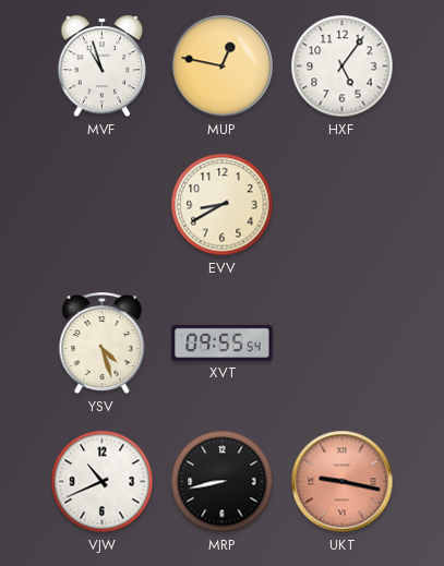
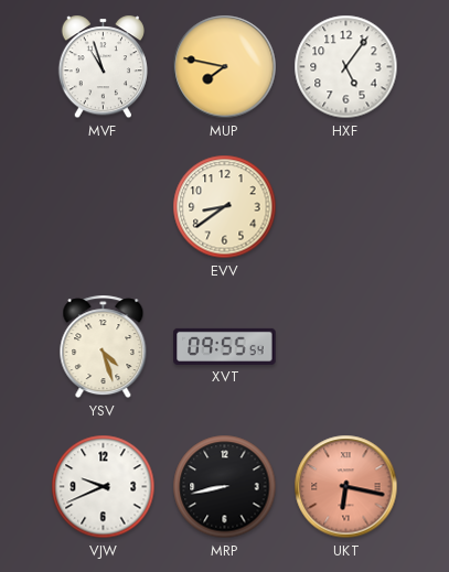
MUP: 12:47 -> 7:47
EVV: 8:40 -> 8:39
VJW: 10:41 -> 9:41
UKT: 9:17 -> 6:17
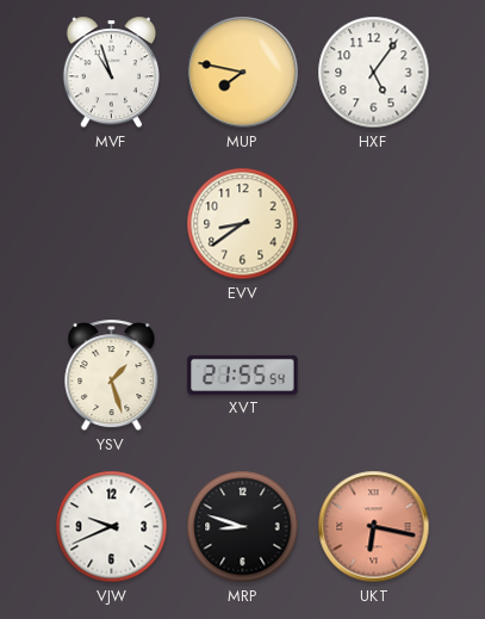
YSV: 4:27 -> 1:27
XVT: 09:55 -> 21:55
MRP: 8:43 -> 8:48
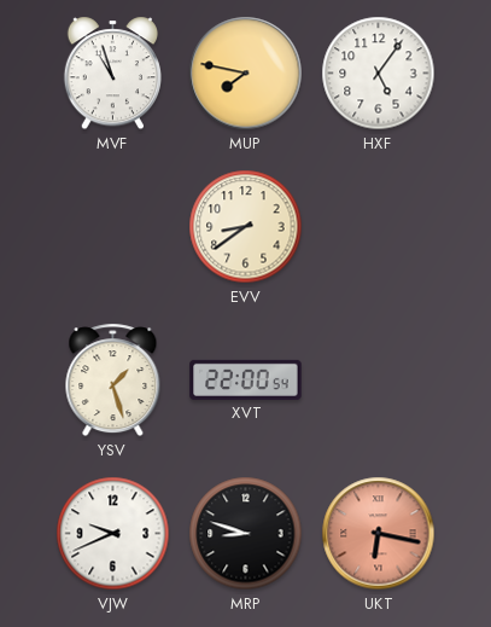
XVT: 21:55 -> 22:00
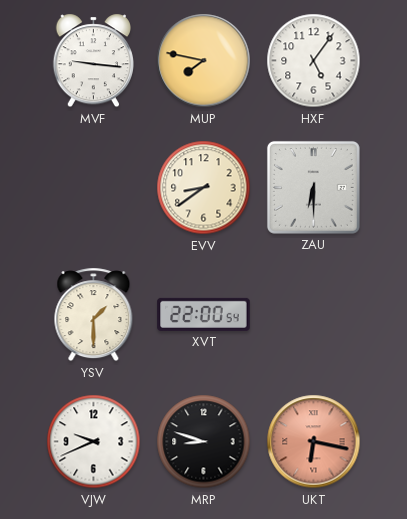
MVF: 10:57 -> 9:16
ZAU: none -> 6:30
YSV: 1:27 -> 1:30
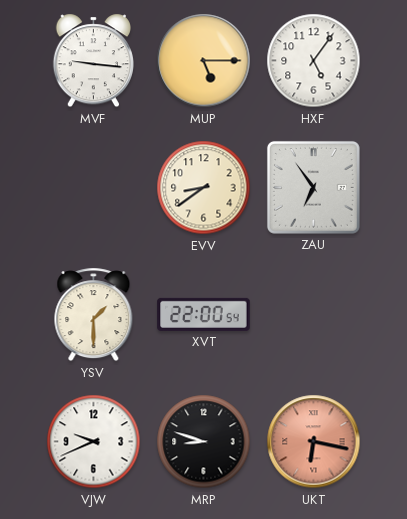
MUP: 7:47 -> 5:15
ZAU: 6:30 -> 6:54
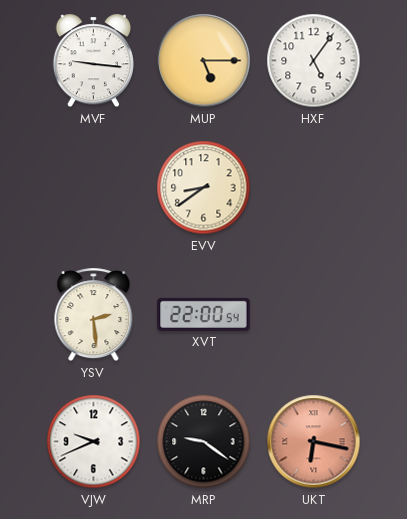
ZAU: 6:54 -> none
YSV: 1:30 -> 2:29
MRP: 8:48 -> 9:21
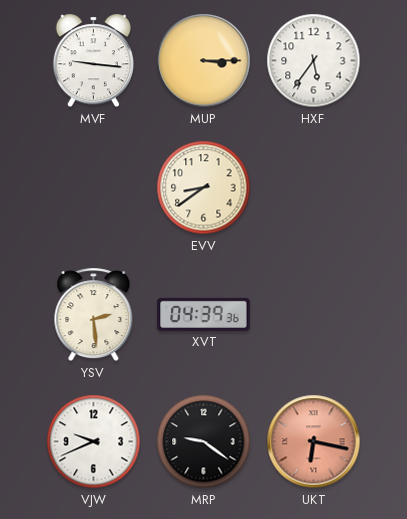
MUP: 5:15 -> 3:15
HXF: 5:06 -> 5:36
XVT: 22:00 -> 04:39
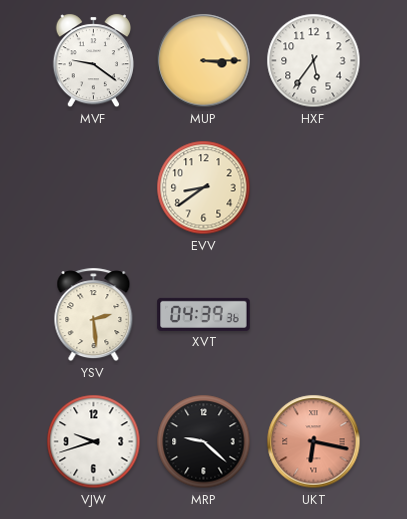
MVF: 9:16 -> 9:21
VJW: 9:41 -> 9:42
MRP: 9:21 -> 9:22
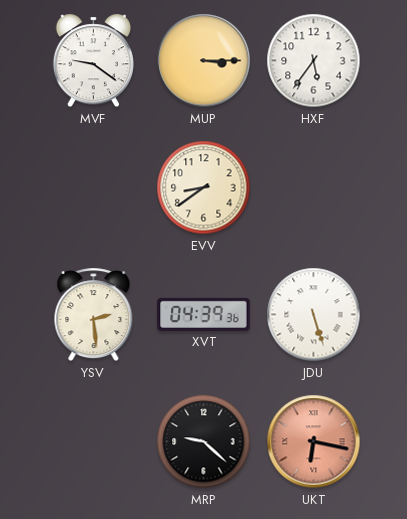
JDU: none -> 5:27
VJW: 9:42 -> none
